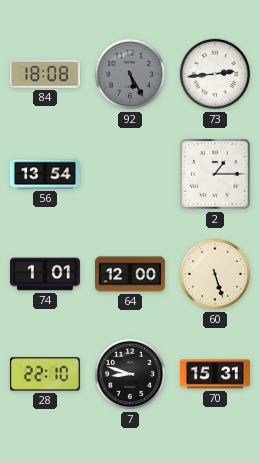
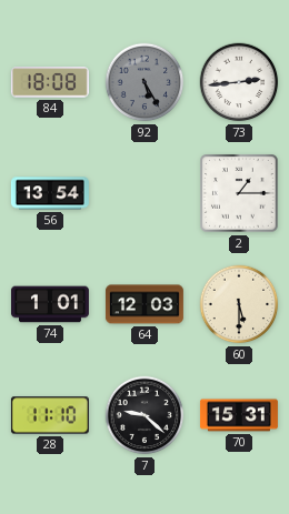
64: 12:00 -> 12:03
60: 5:27 -> 5:30
28: 22:10 -> 11:10
7: 8:48 -> 9:22
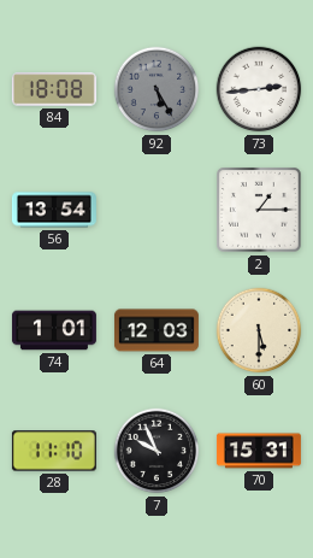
7: 9:22 -> 9:56
